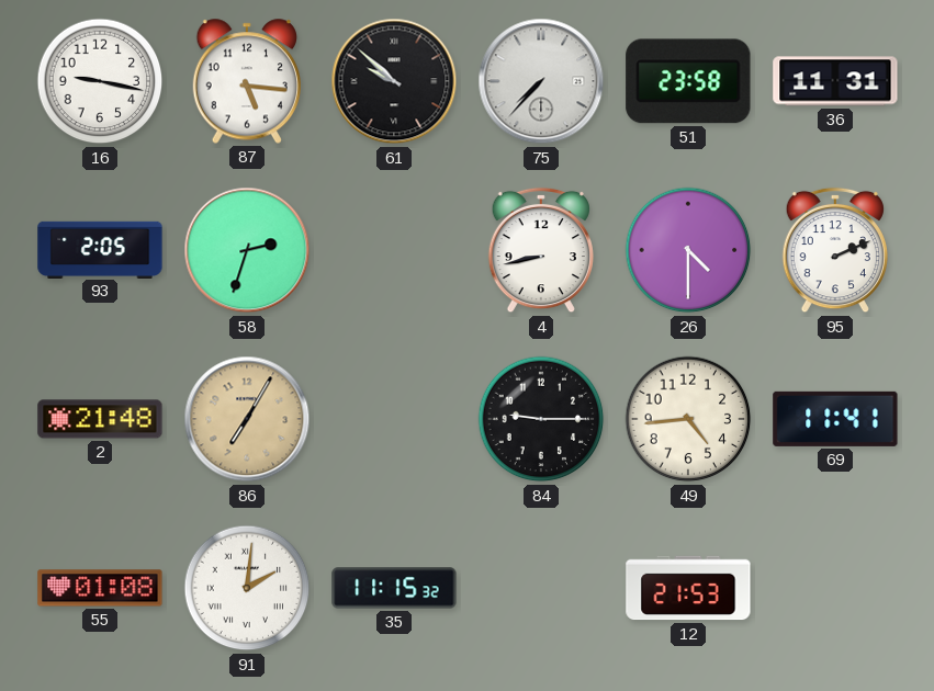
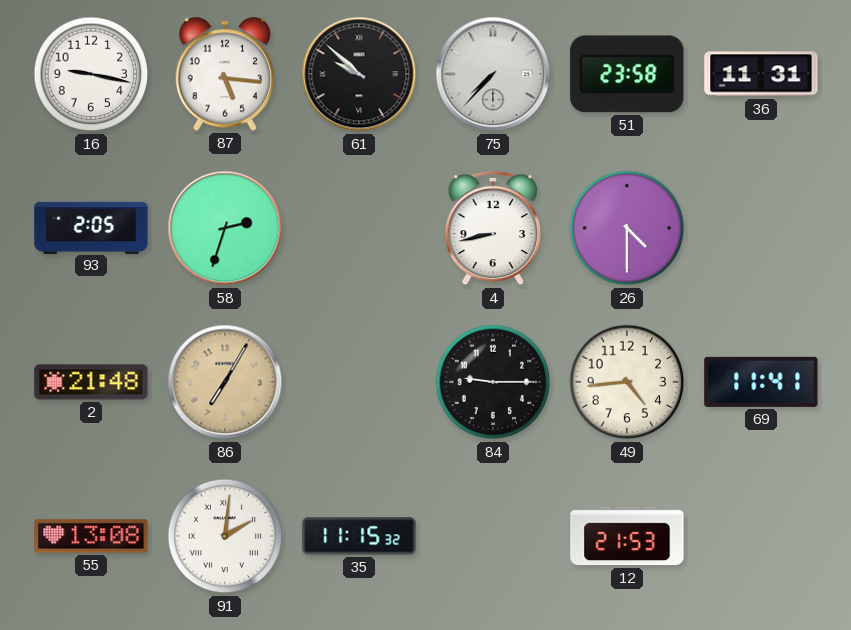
95: 2:11 -> none
55: 01:08 -> 13:08
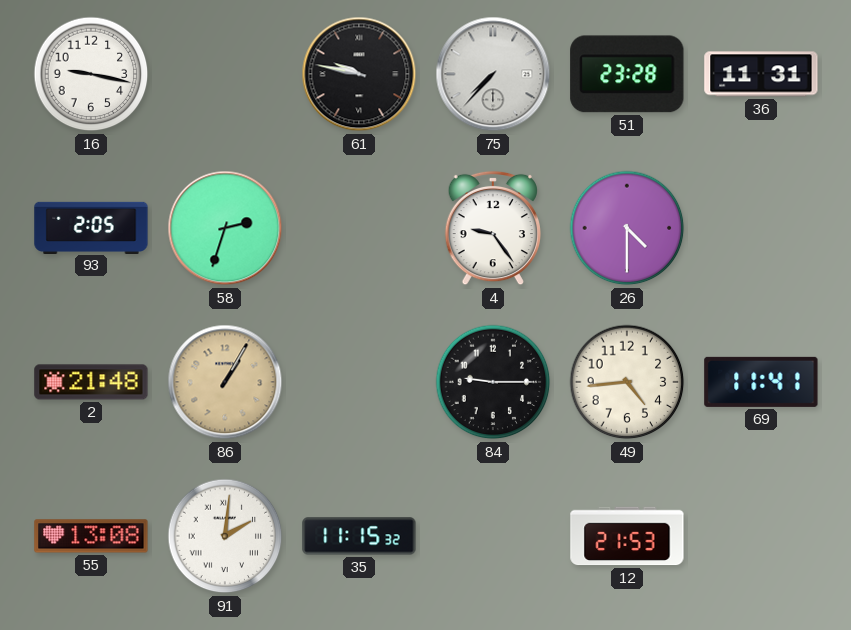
87: 5:16 -> none
61: 9:52 -> 9:47
51: 23:58 -> 23:28
4: 8:43 -> 9:24
86: 7:05 -> 1:05
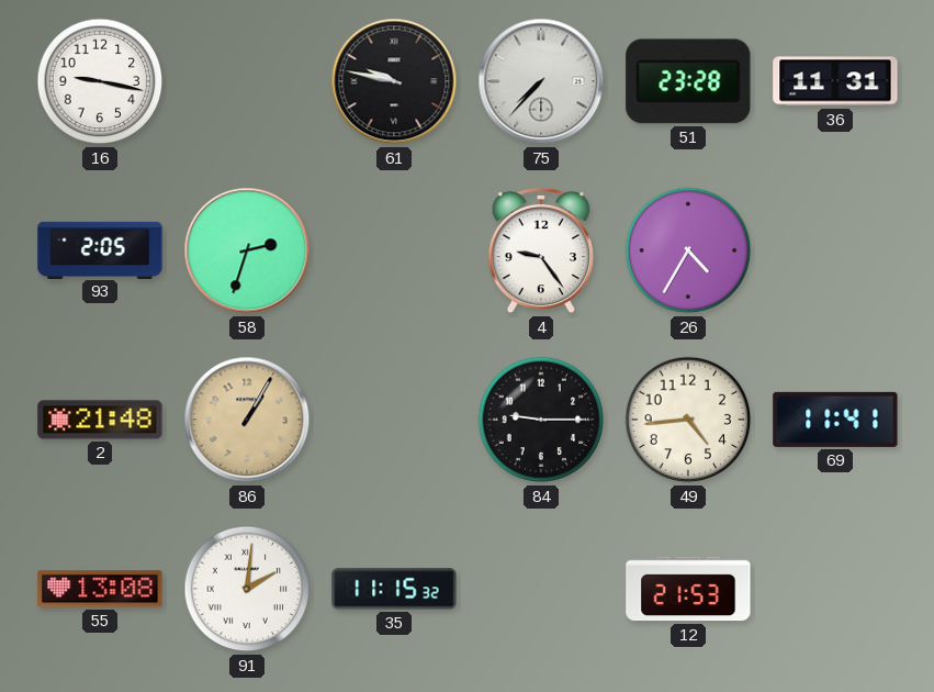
26: 4:30 -> 4:35
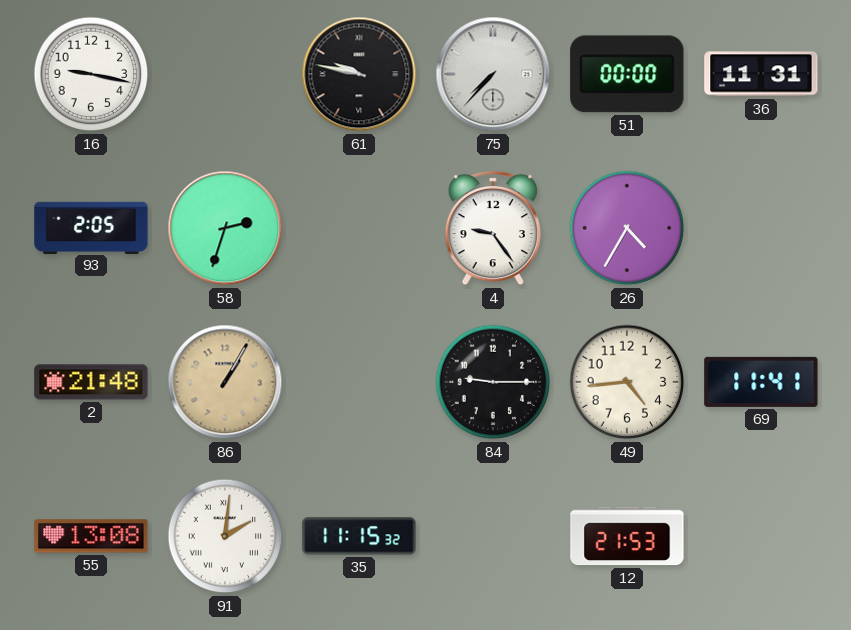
51: 23:28 -> 00:00
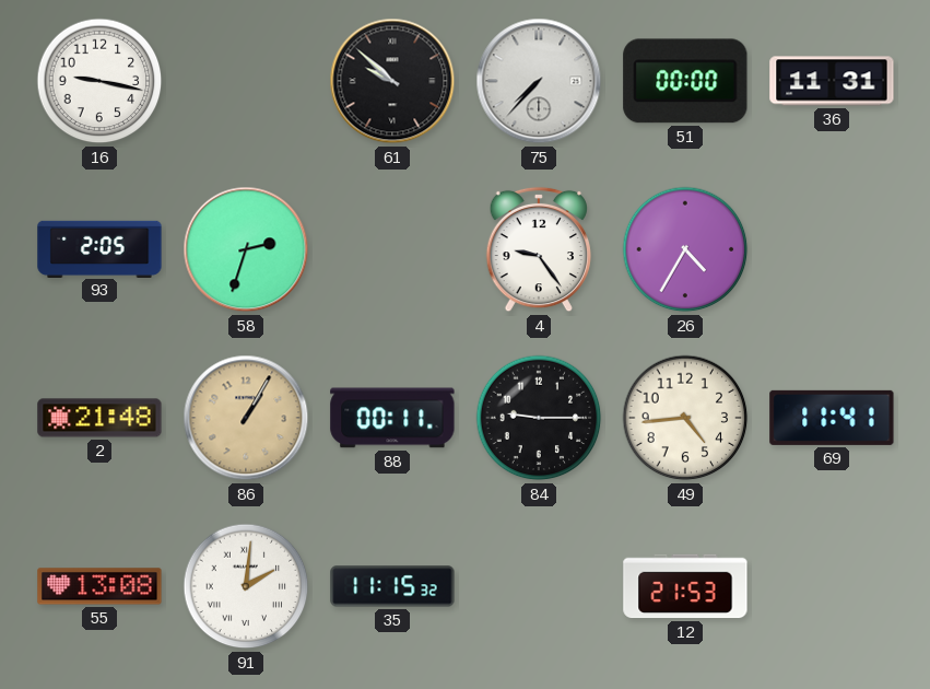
61: 9:47 -> 9:52
88: none -> 00:11
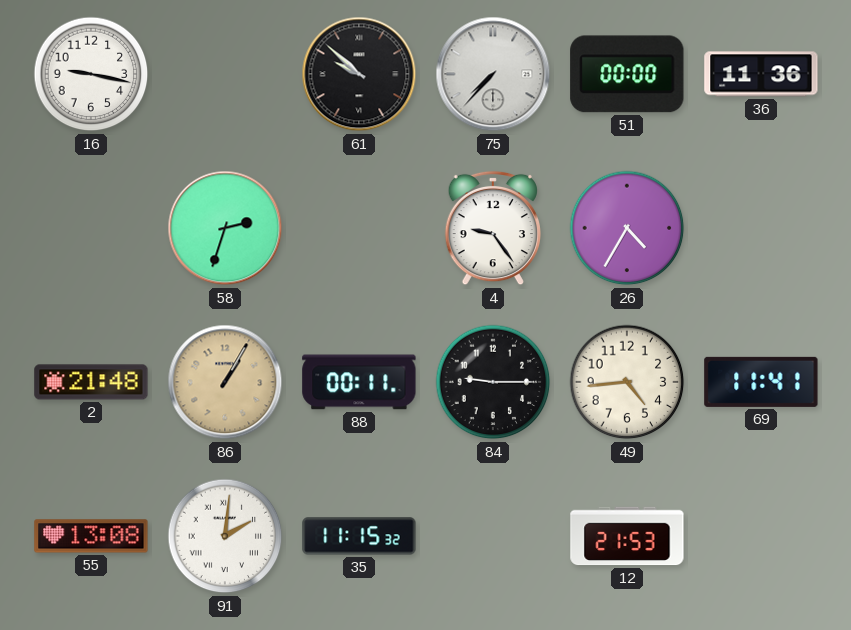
36: 11:31 -> 11:36
93: 2:05 -> none
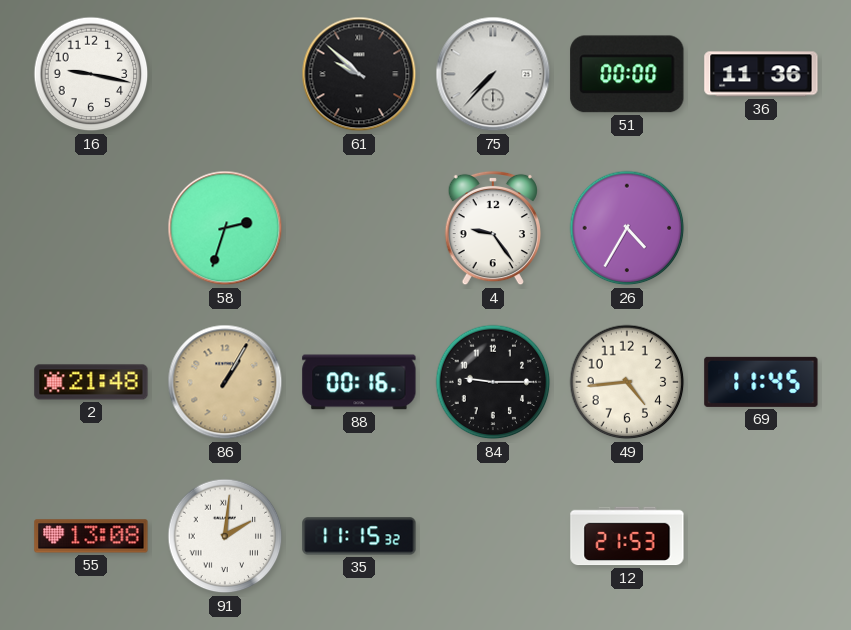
88: 00:11 -> 00:16
69: 11:41 -> 11:45
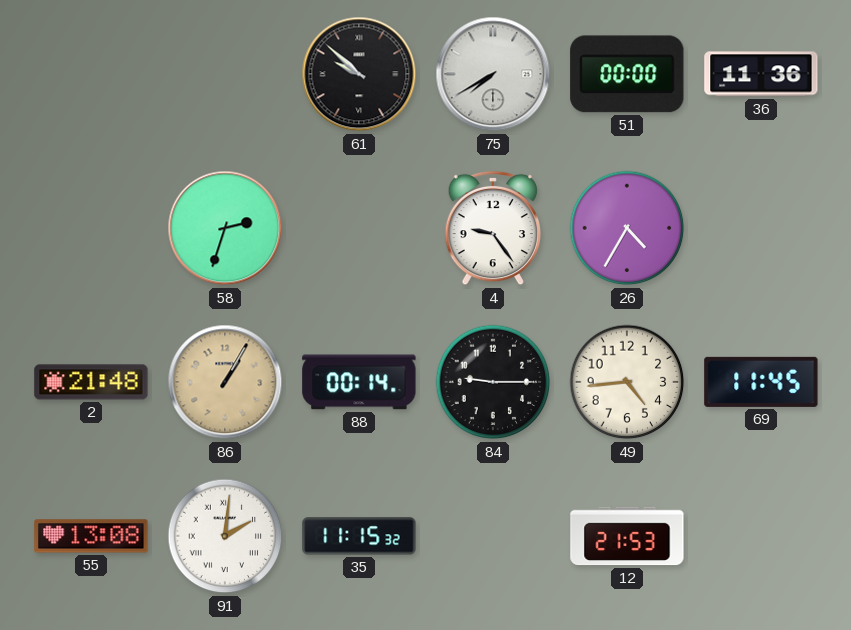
16: 9:17 -> none
75: 7:37 -> 7:40
88: 00:16 -> 00:14
